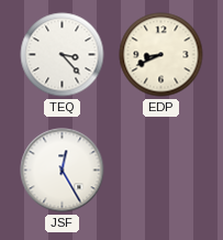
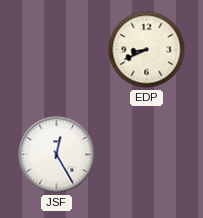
TEQ: 3:23 -> none
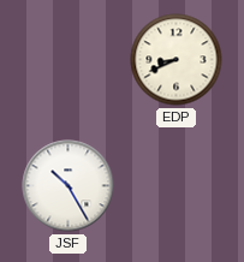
JSF: 12:25 -> 10:25
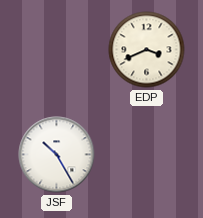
EDP: 8:41 -> 3:41
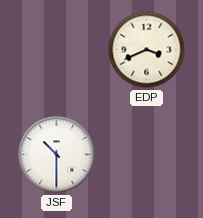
JSF: 10:25 -> 10:30
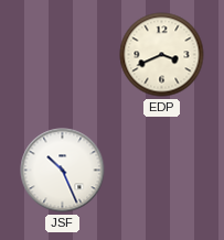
JSF: 10:30 -> 10:26
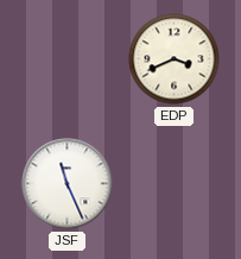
JSF: 10:26 -> 11:26
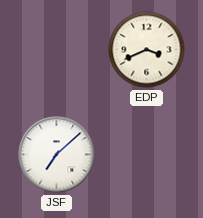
JSF: 11:26 -> 7:08
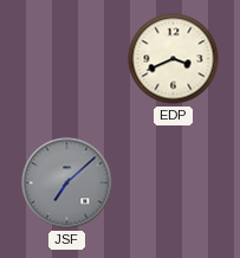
JSF dial: white -> grey
